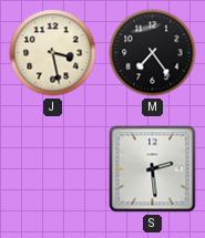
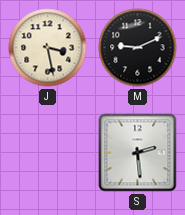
M: 7:24 -> 9:11
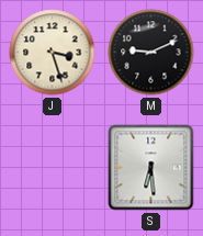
J: 3:28 -> 3:27
S: 2:29 -> 6:29
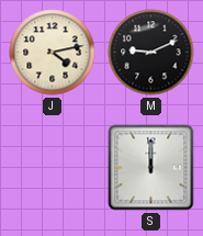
J: 3:27 -> 4:13
S: 6:29 -> 12:00
